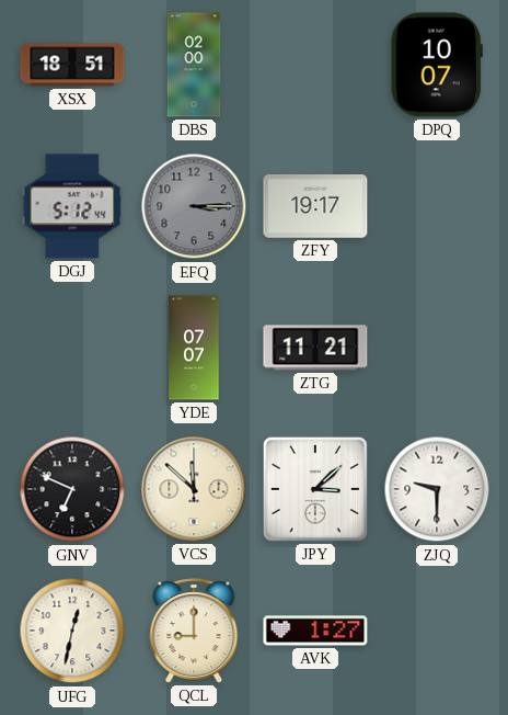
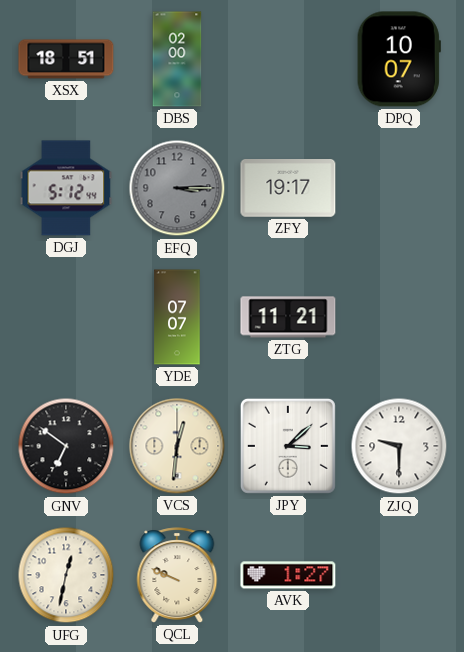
GNV: 6:49 -> 6:51
VCS: 11:52 -> 12:31
QCL: 9:00 -> 9:49
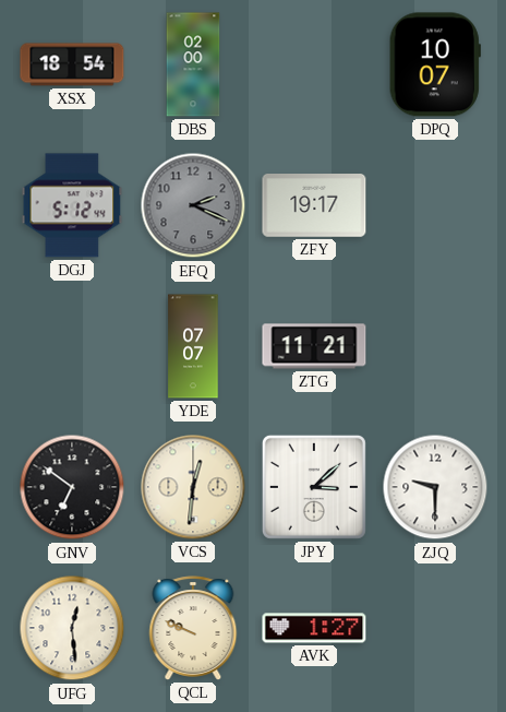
XSX: 18:51 -> 18:54
EFQ: 3:15 -> 2:19
UFG: 12:32 -> 12:29
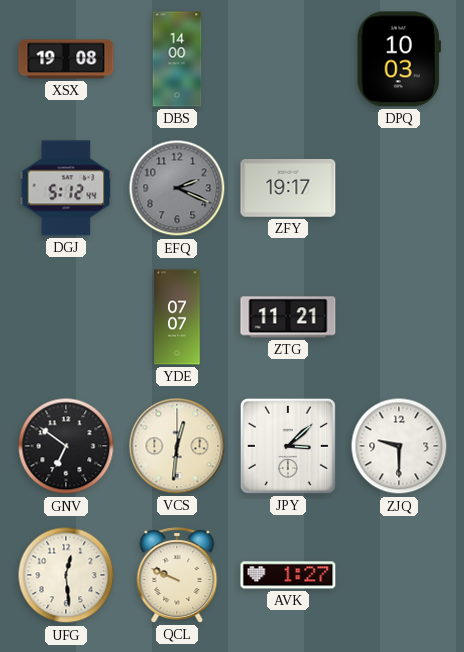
XSX: 18:54 -> 19:08
DBS: 02:00 -> 14:00
DPQ: 10:07 -> 10:03
